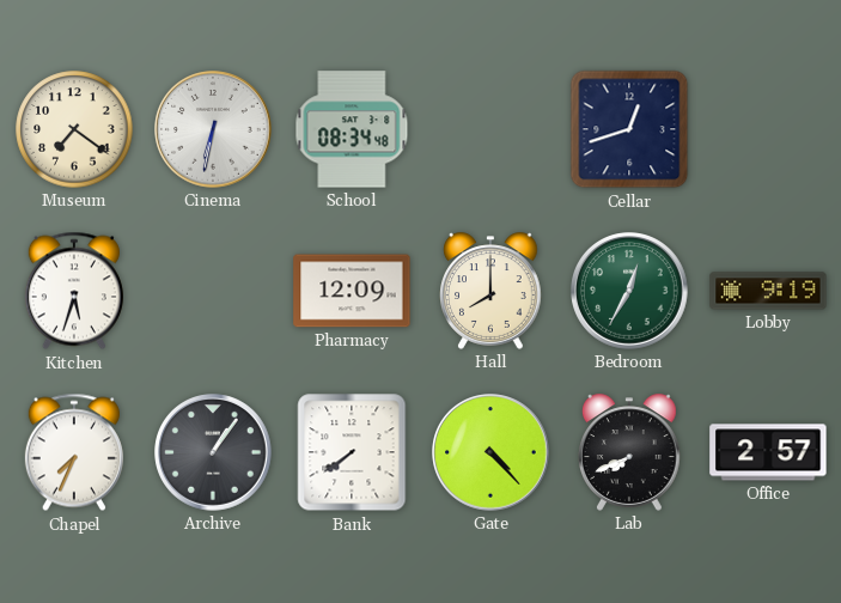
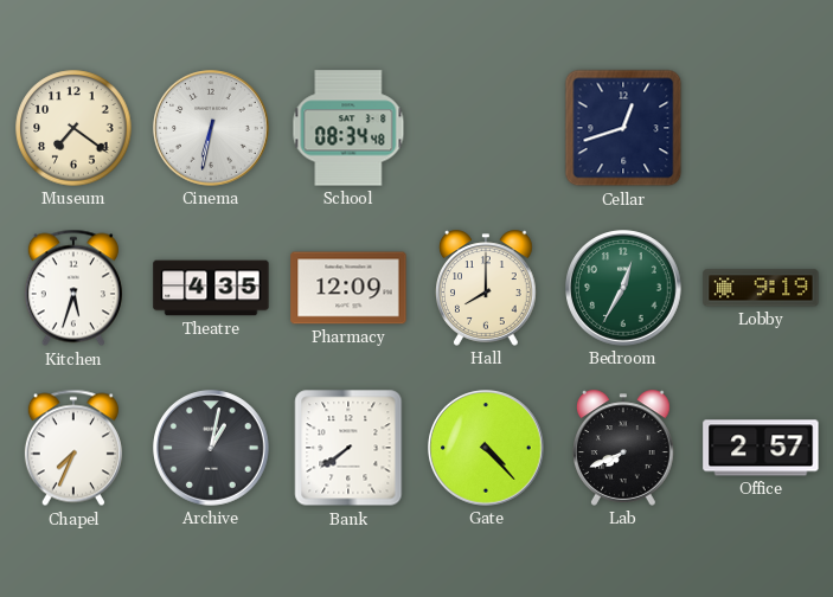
Theatre: none -> 4:35
Archive: 1:06 -> 1:02
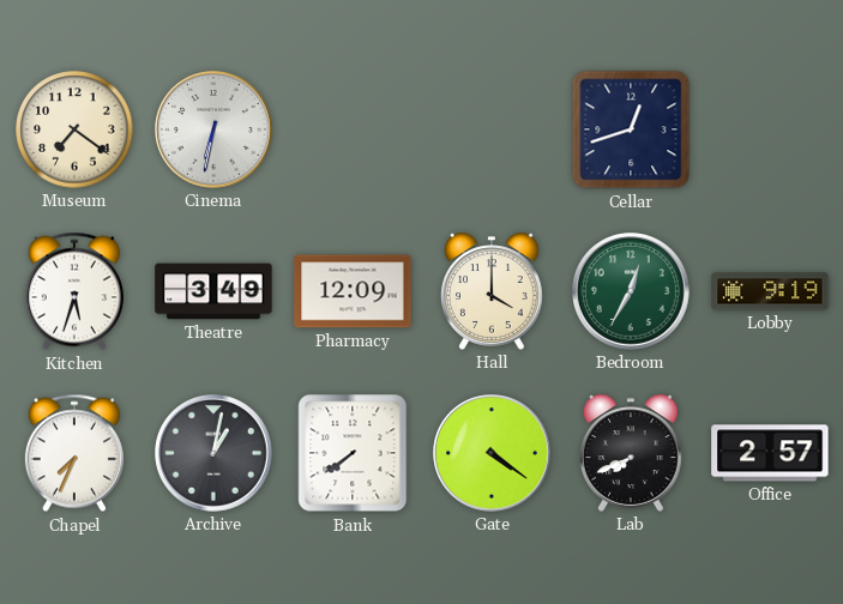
School: 08:34 -> none
Theatre: 4:35 -> 3:49
Hall: 8:00 -> 4:00
Gate: 4:23 -> 4:21
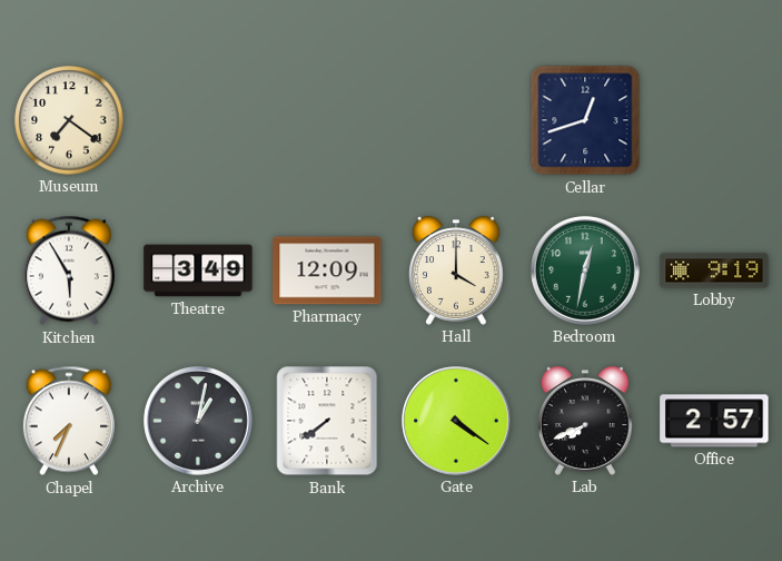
Cinema: 6:32 -> none
Kitchen: 5:33 -> 5:55
Bedroom: 12:35 -> 12:32
